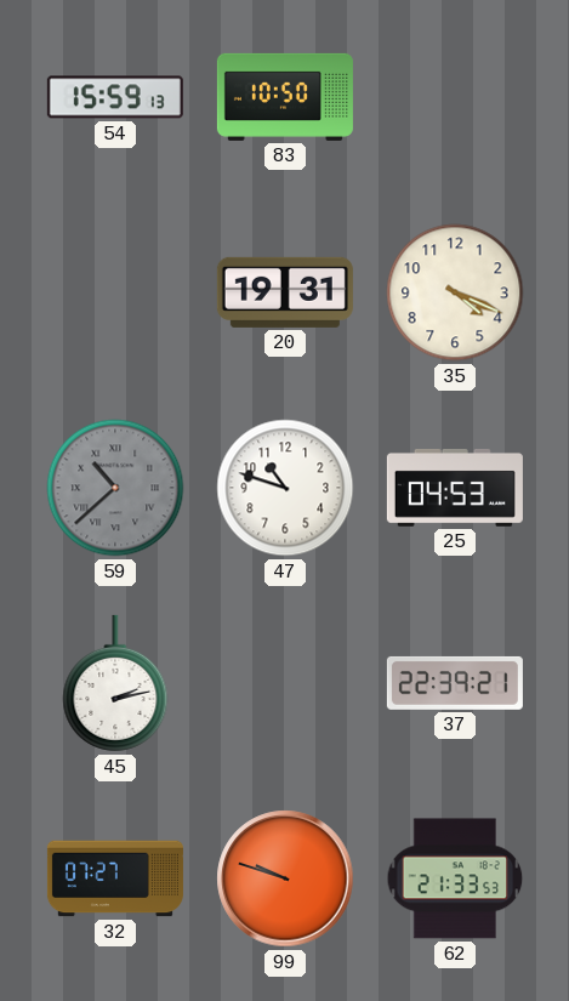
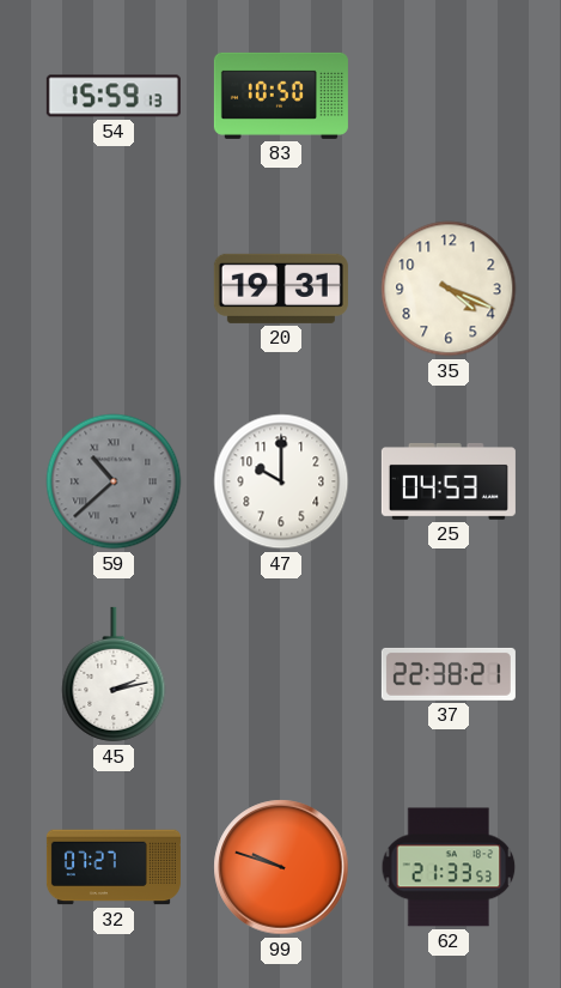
47: 10:48 -> 10:00
37: 22:39 -> 22:38
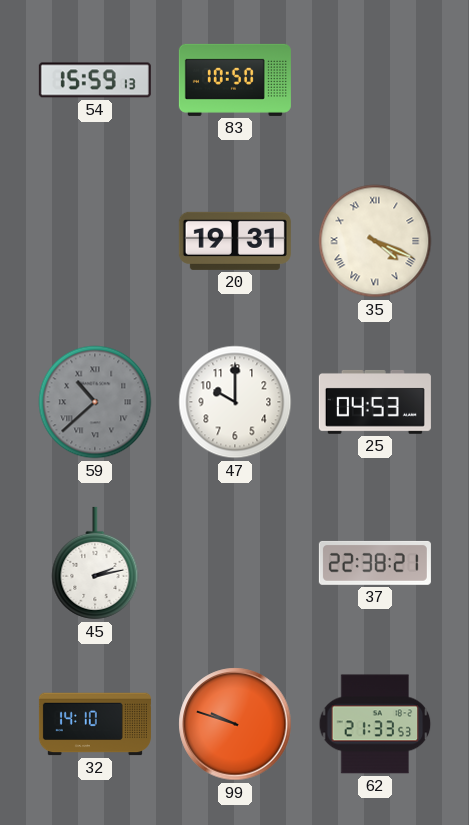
35 numerals: Arabic -> Roman
32: 07:27 -> 14:10
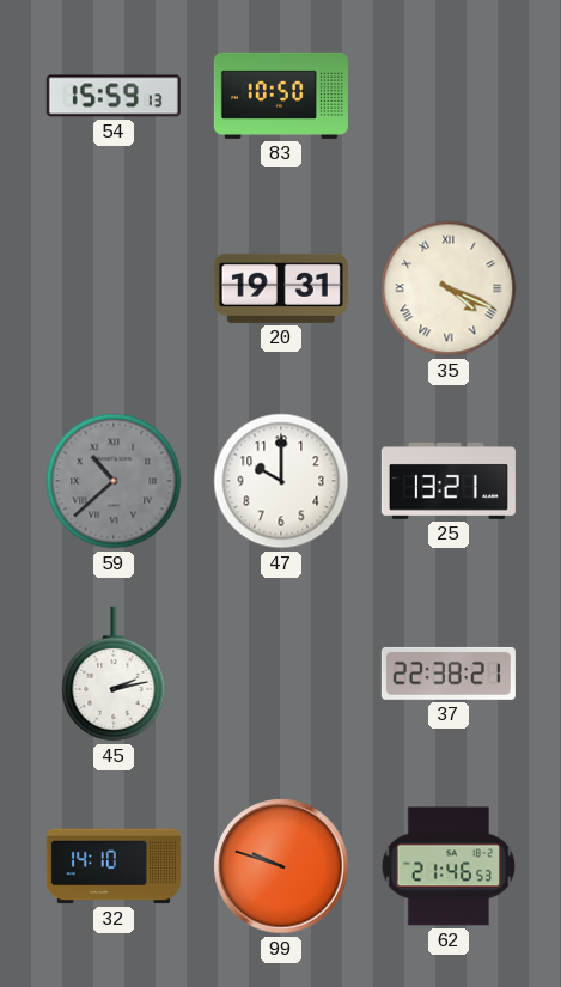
25: 04:53 -> 13:21
62: 21:33 -> 21:46
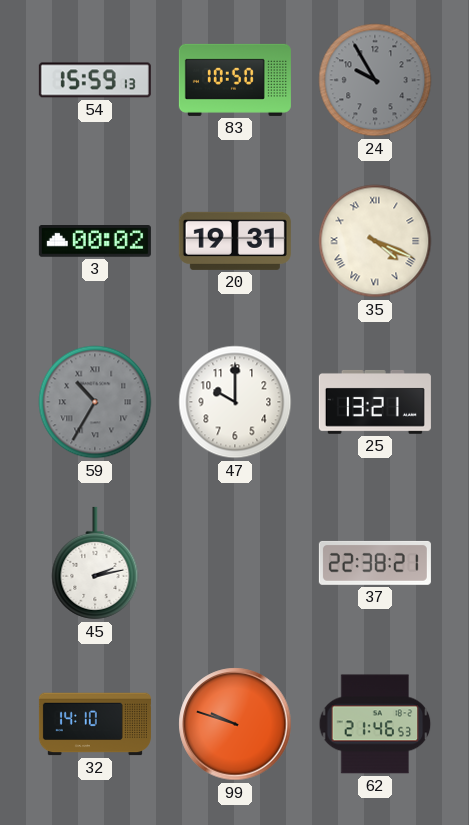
24: none -> 9:55
3: none -> 00:02
59: 10:38 -> 10:35
